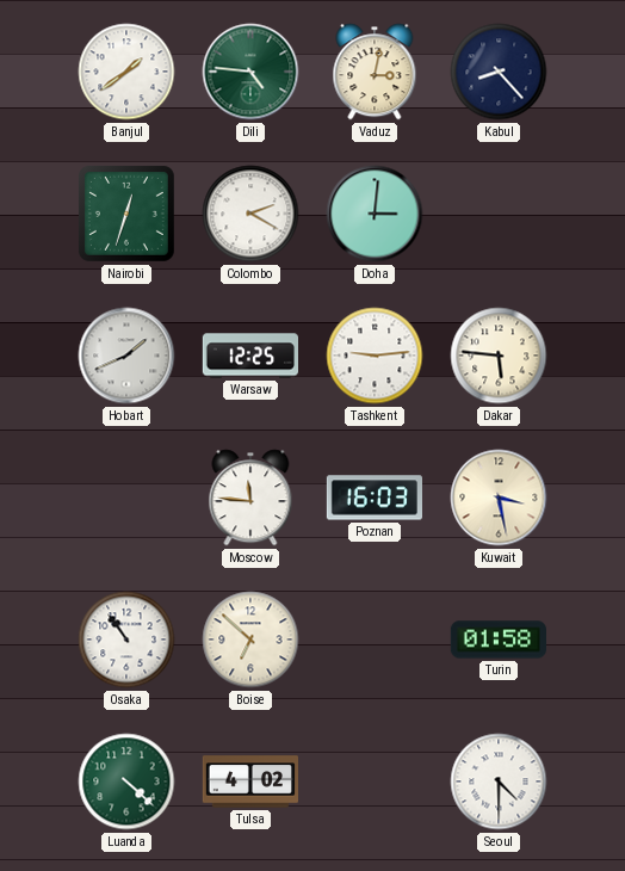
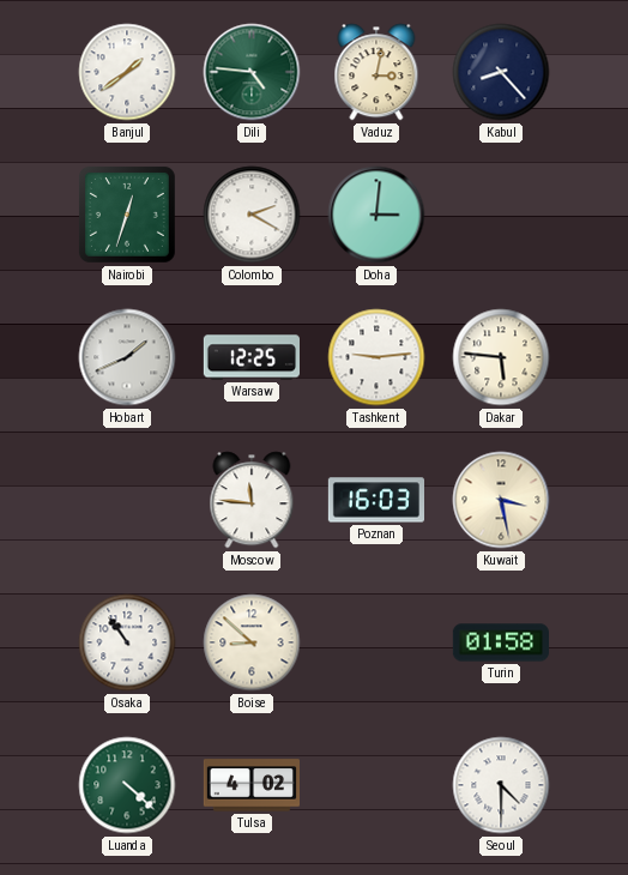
Boise: 6:52 -> 8:52
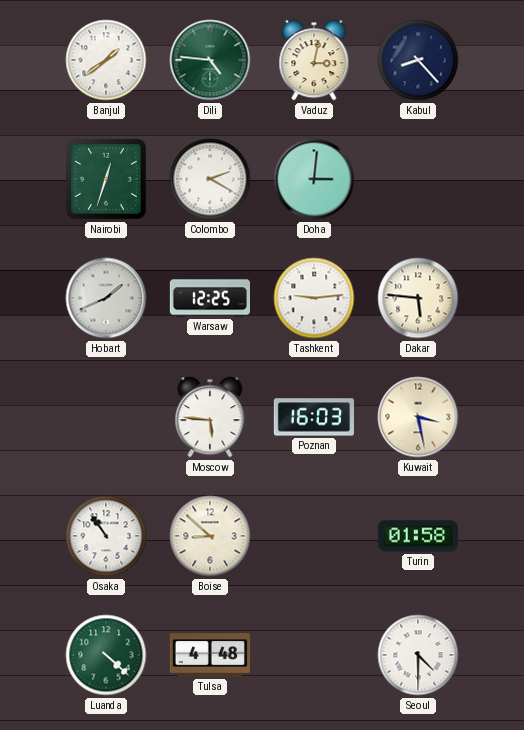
Moscow: 11:46 -> 5:46
Tulsa: 4:02 -> 4:48
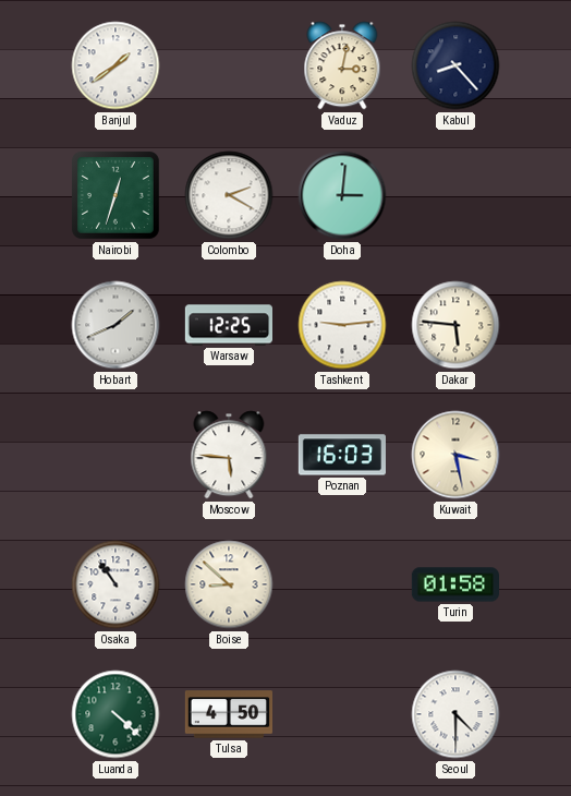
Dili: 4:46 -> none
Tulsa: 4:48 -> 4:50
